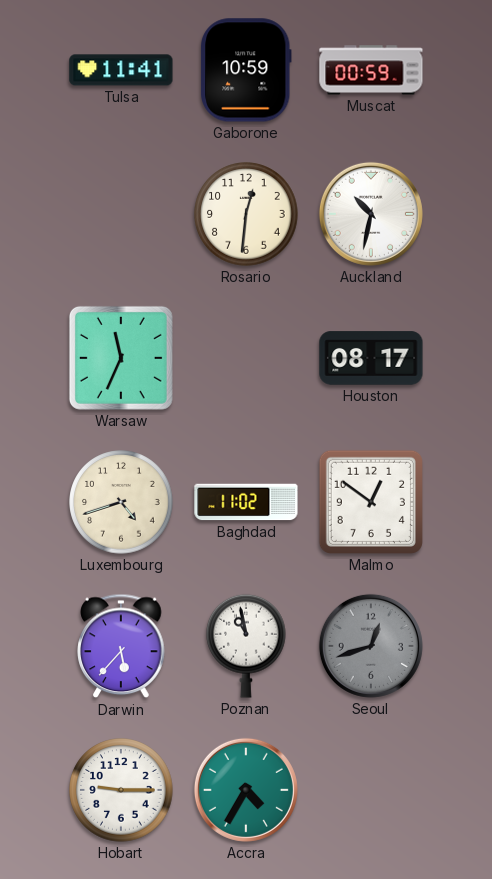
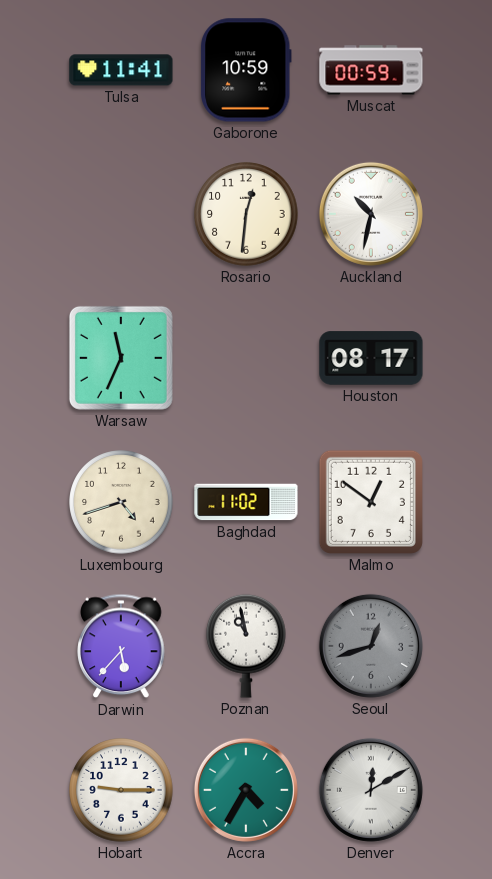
Denver: none -> 12:10
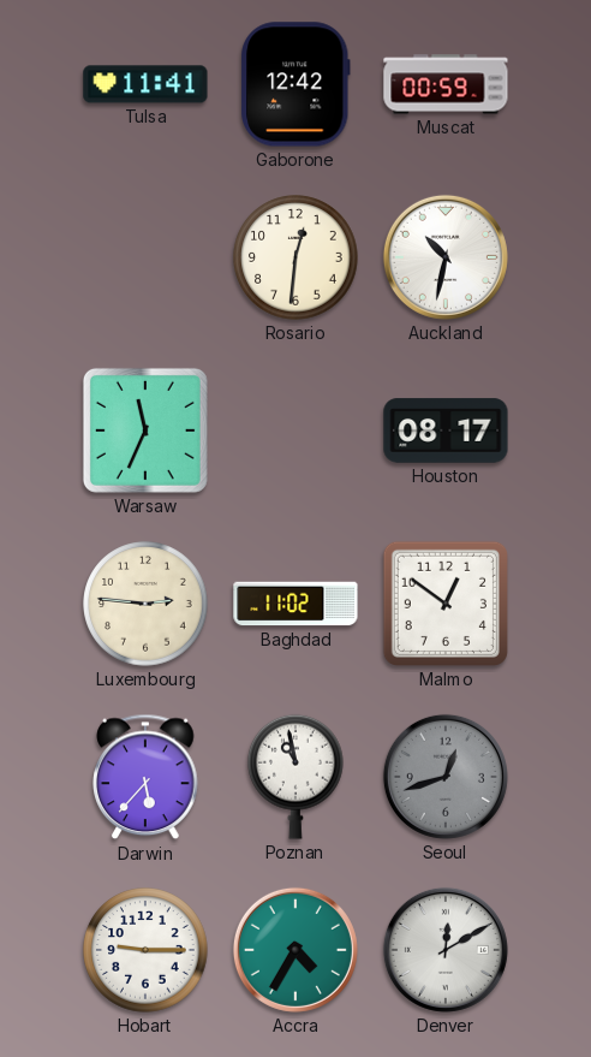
Gaborone: 10:59 -> 12:42
Luxembourg: 4:42 -> 2:46
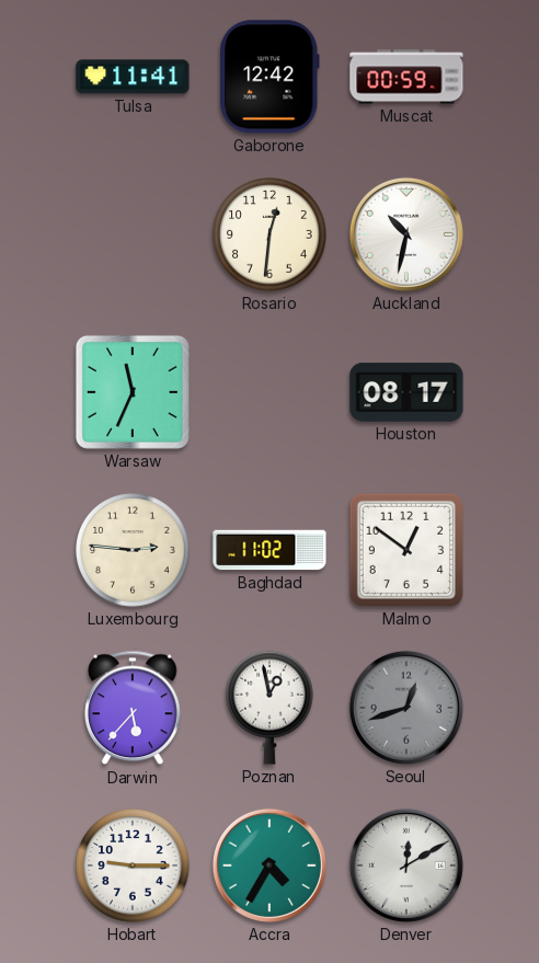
Poznan: 10:58 -> 12:58
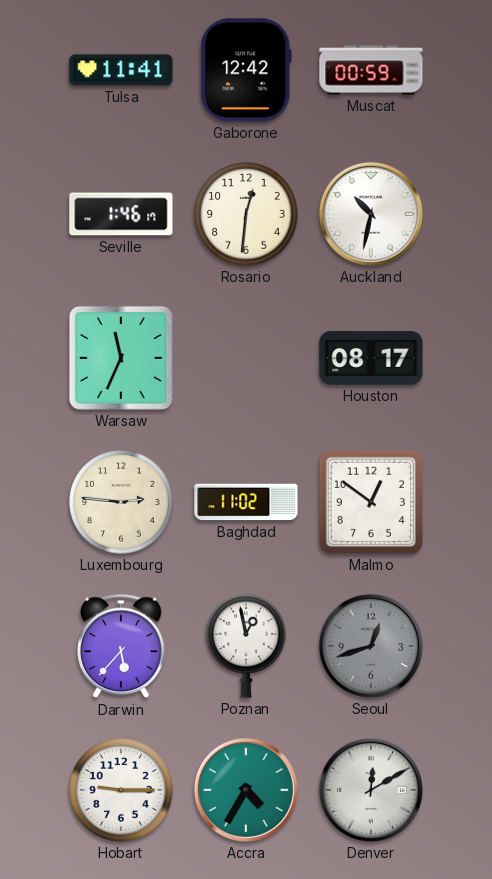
Seville: none -> 1:46
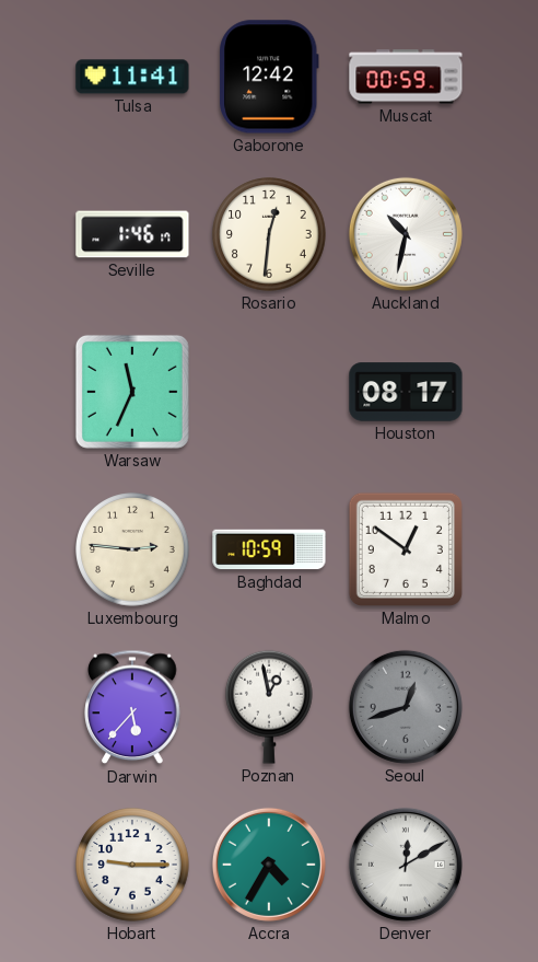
Baghdad: 11:02 -> 10:59
